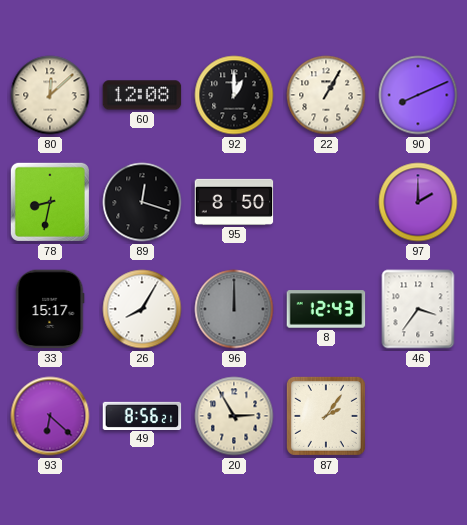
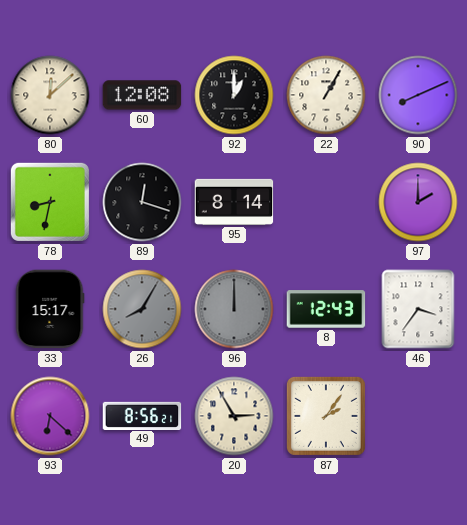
95: 8:50 -> 8:14
26 dial: white -> grey
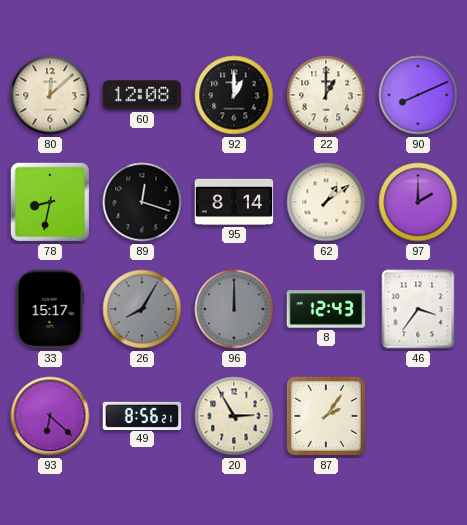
22: 1:05 -> 1:00
62: none -> 1:09
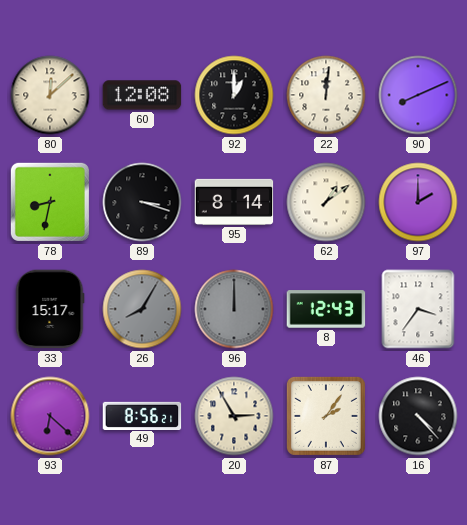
22: 1:00 -> 12:01
89: 12:18 -> 3:18
16: none -> 4:23
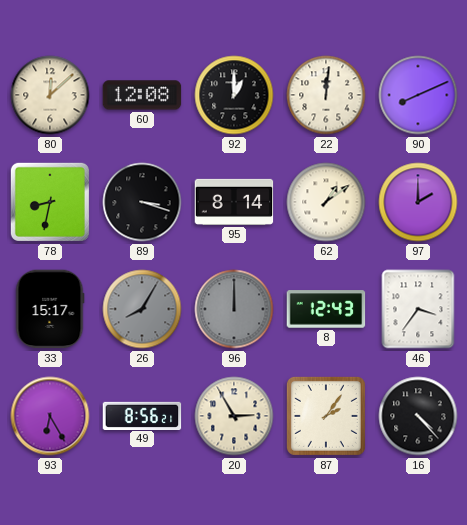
93: 6:22 -> 6:25
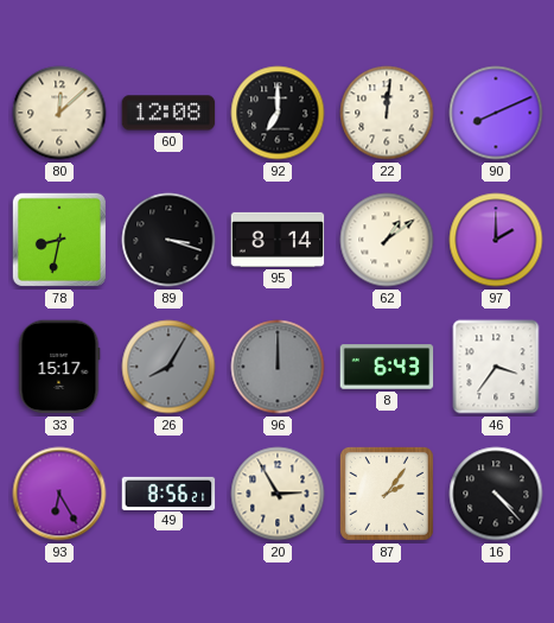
92: 1:00 -> 7:00
8: 12:43 -> 6:43
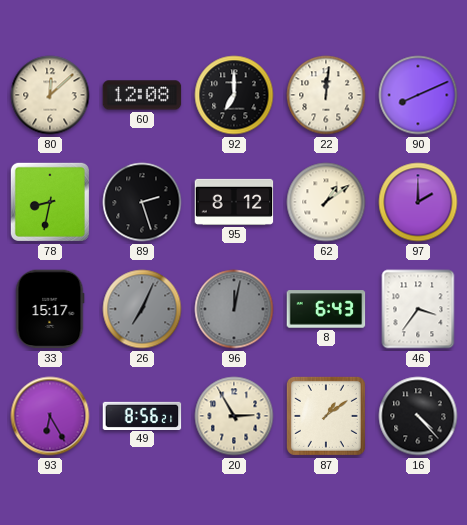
89: 3:18 -> 2:27
95: 8:14 -> 8:12
26: 8:05 -> 7:04
96: 12:00 -> 12:02
87: 2:06 -> 1:09
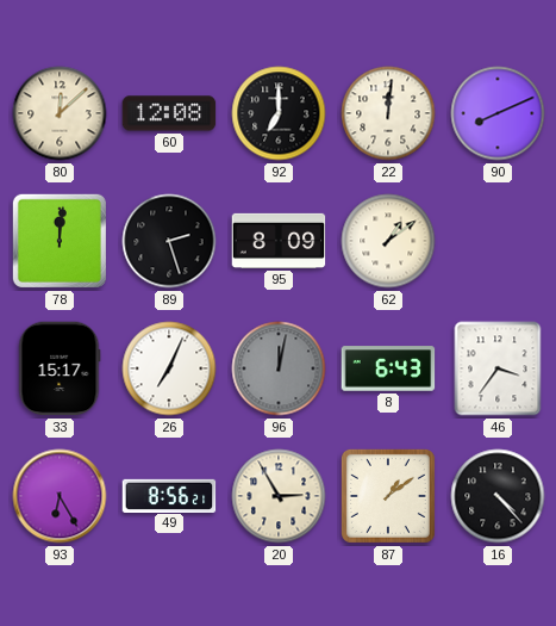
78: 8:32 -> 12:01
95: 8:12 -> 8:09
97: 2:00 -> none
26 dial: grey -> white
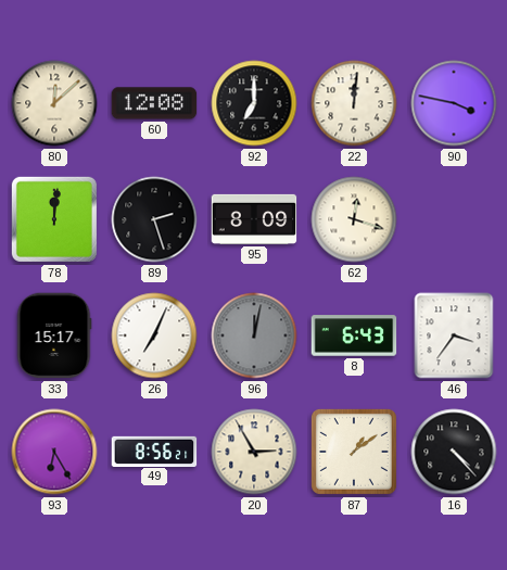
90: 8:11 -> 3:47
62: 1:09 -> 12:18
